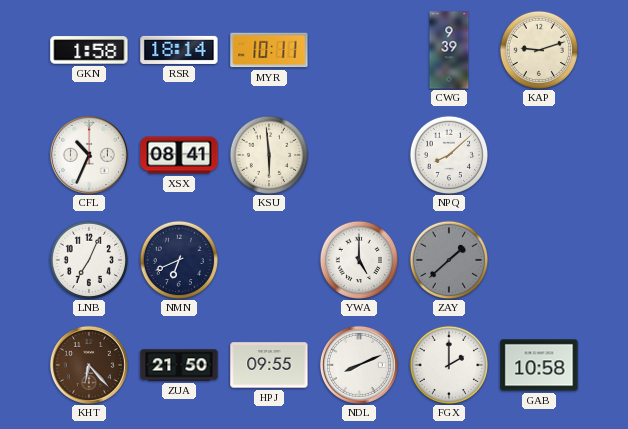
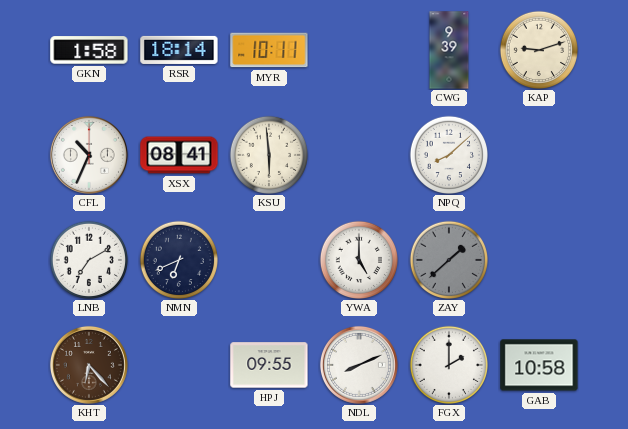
LNB: 7:04 -> 7:10
ZUA: 21:50 -> none
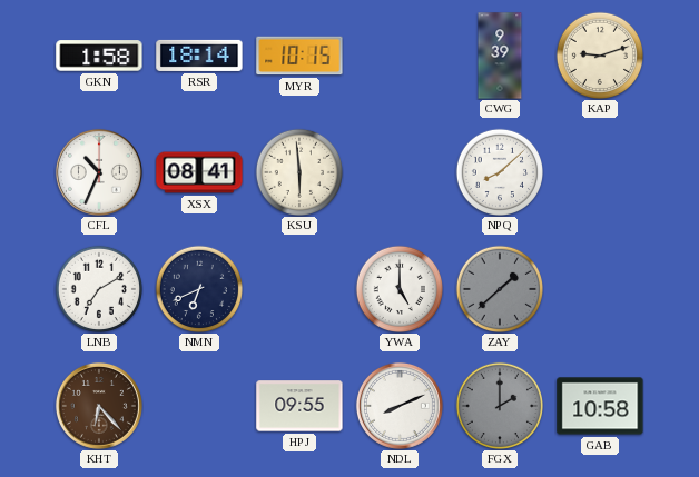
MYR: 10:11 -> 10:15
FGX dial: white -> grey
